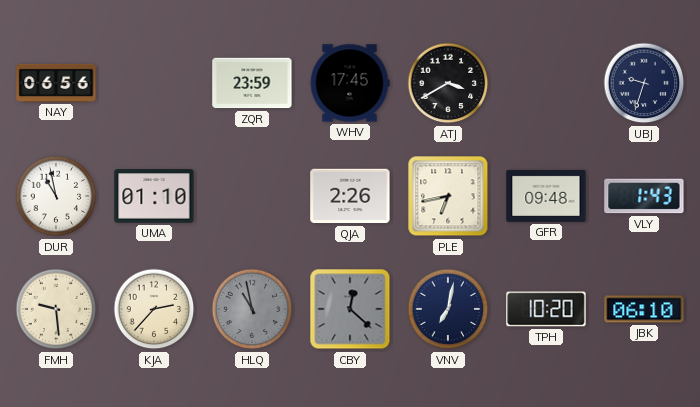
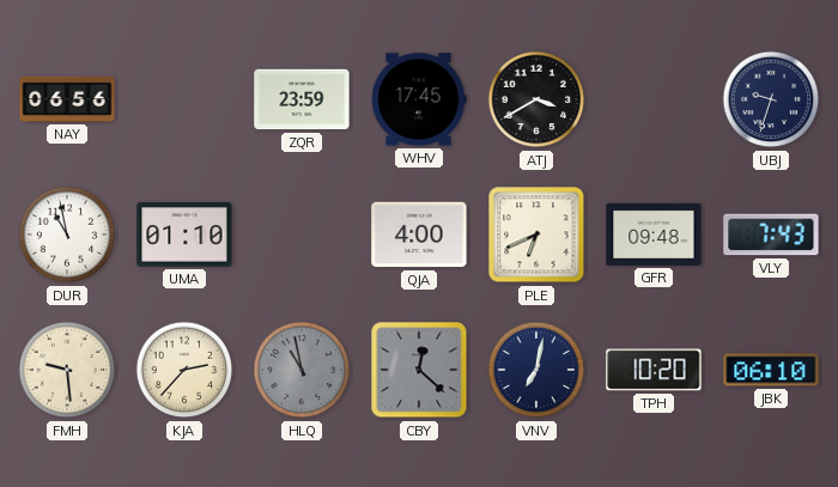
QJA: 2:26 -> 4:00
PLE: 6:43 -> 6:41
VLY: 1:43 -> 7:43
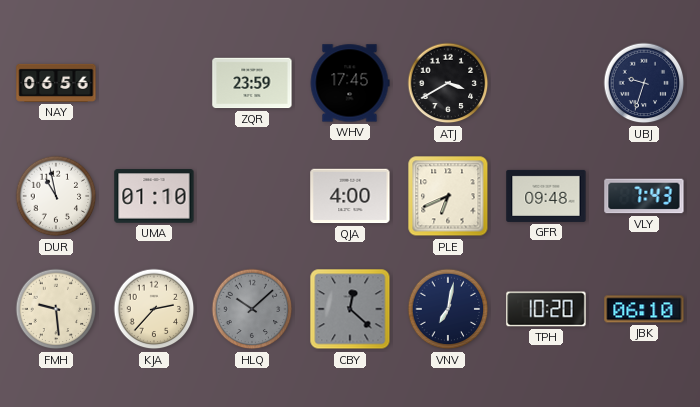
HLQ: 10:58 -> 10:08
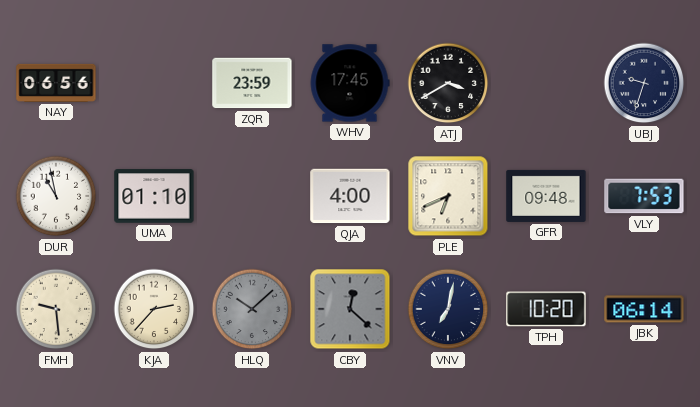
VLY: 7:43 -> 7:53
JBK: 06:10 -> 06:14
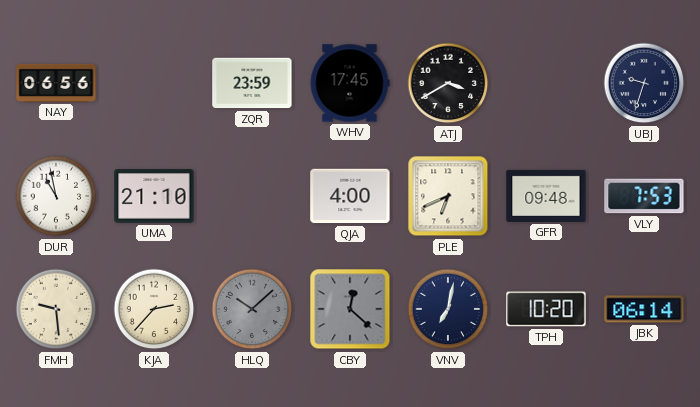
UMA: 01:10 -> 21:10
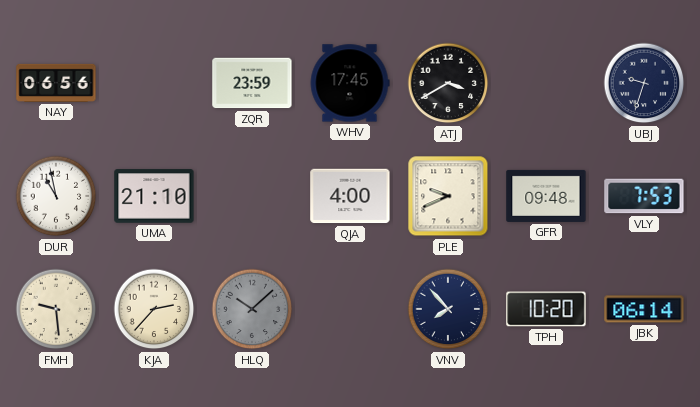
PLE: 6:41 -> 9:41
CBY: 12:22 -> none
VNV: 7:02 -> 7:53
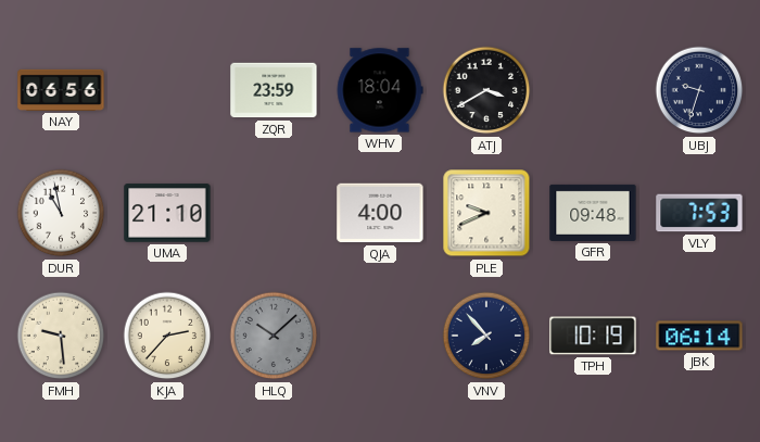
WHV: 17:45 -> 18:04
TPH: 10:20 -> 10:19
